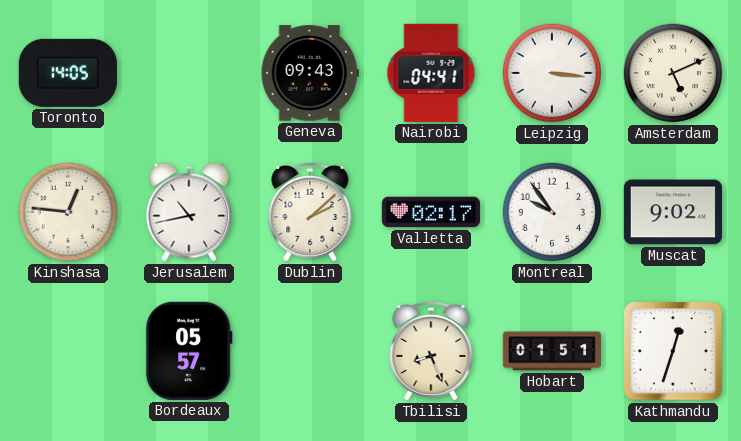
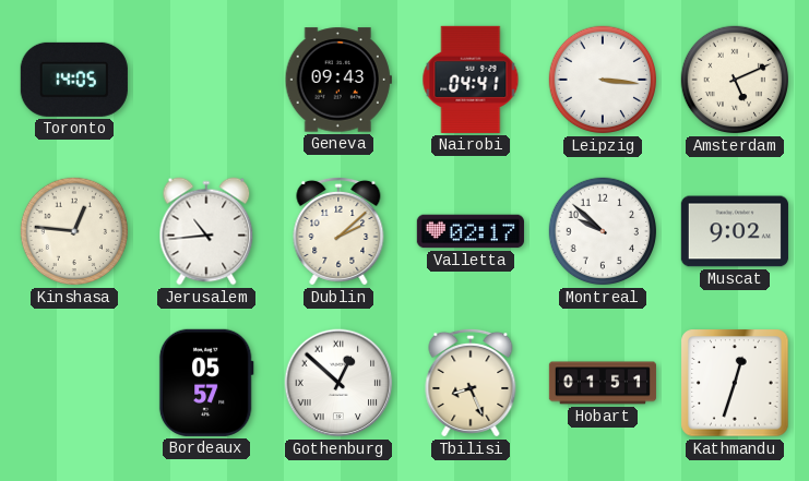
Jerusalem: 10:43 -> 10:44
Montreal: 9:54 -> 9:52
Gothenburg: none -> 12:52
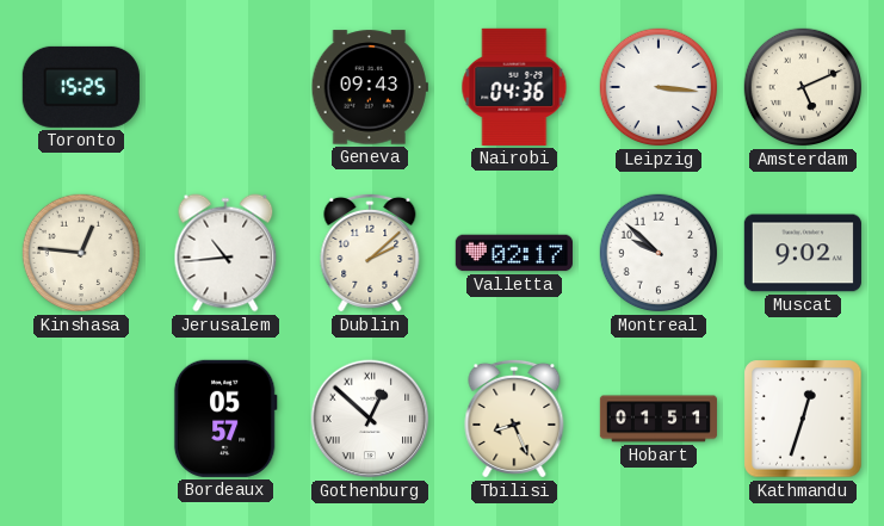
Toronto: 14:05 -> 15:25
Nairobi: 04:41 -> 04:36
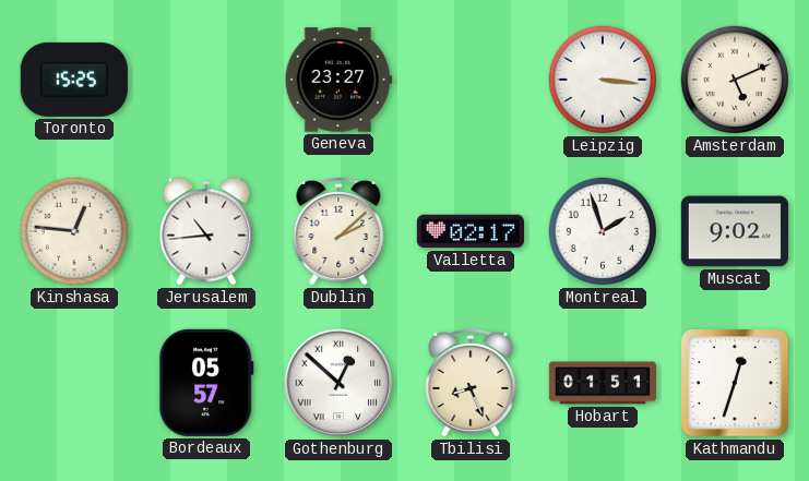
Geneva: 09:43 -> 23:27
Nairobi: 04:36 -> none
Montreal: 9:52 -> 1:57
